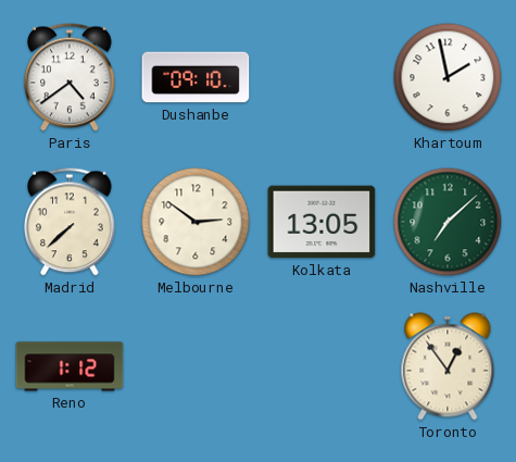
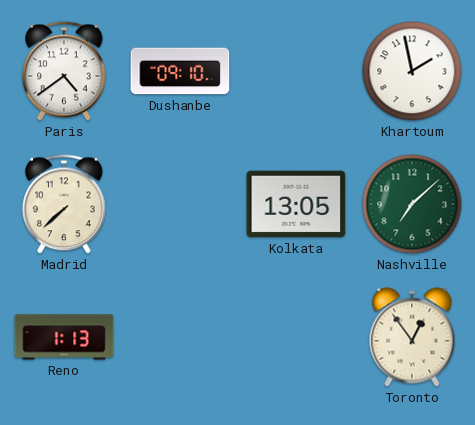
Melbourne: 2:51 -> none
Reno: 1:12 -> 1:13
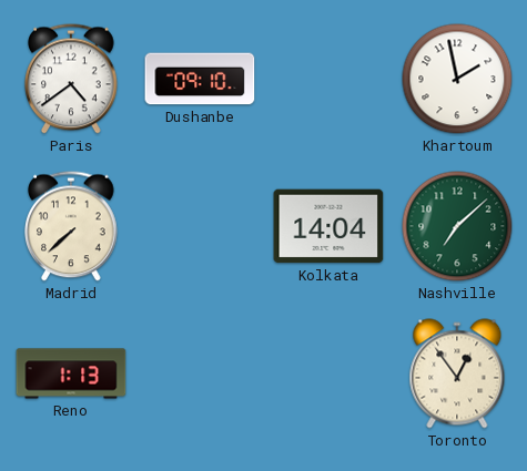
Kolkata: 13:05 -> 14:04
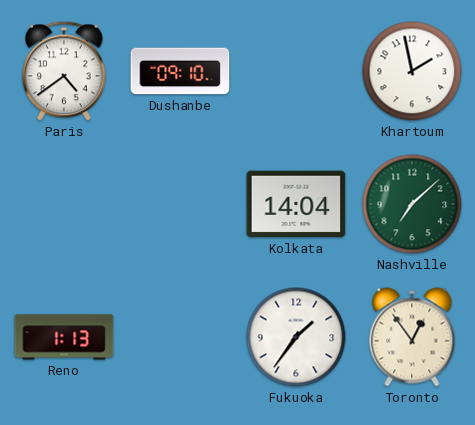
Madrid: 7:38 -> none
Fukuoka: none -> 1:36
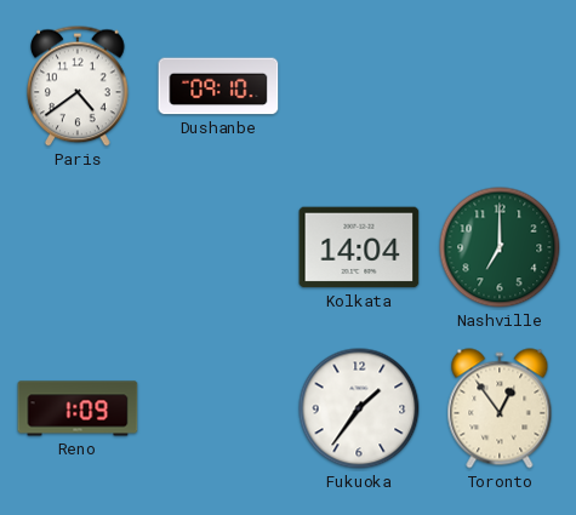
Khartoum: 1:58 -> none
Nashville: 7:08 -> 7:00
Reno: 1:13 -> 1:09
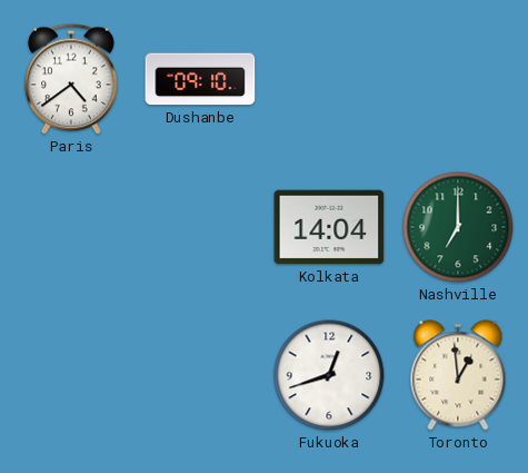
Reno: 1:09 -> none
Fukuoka: 1:36 -> 12:42
Toronto: 12:54 -> 12:59
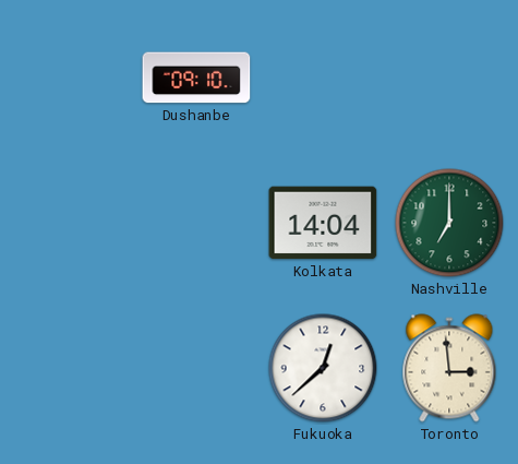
Paris: 4:39 -> none
Fukuoka: 12:42 -> 12:38
Toronto: 12:59 -> 2:59
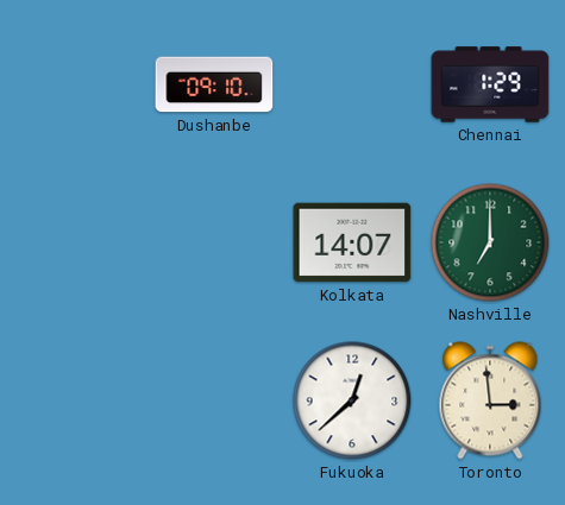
Chennai: none -> 1:29
Kolkata: 14:04 -> 14:07
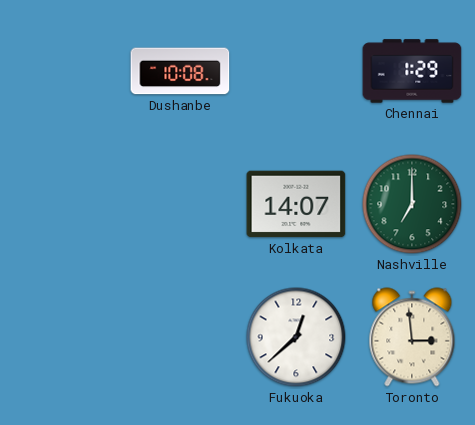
Dushanbe: 09:10 -> 10:08
